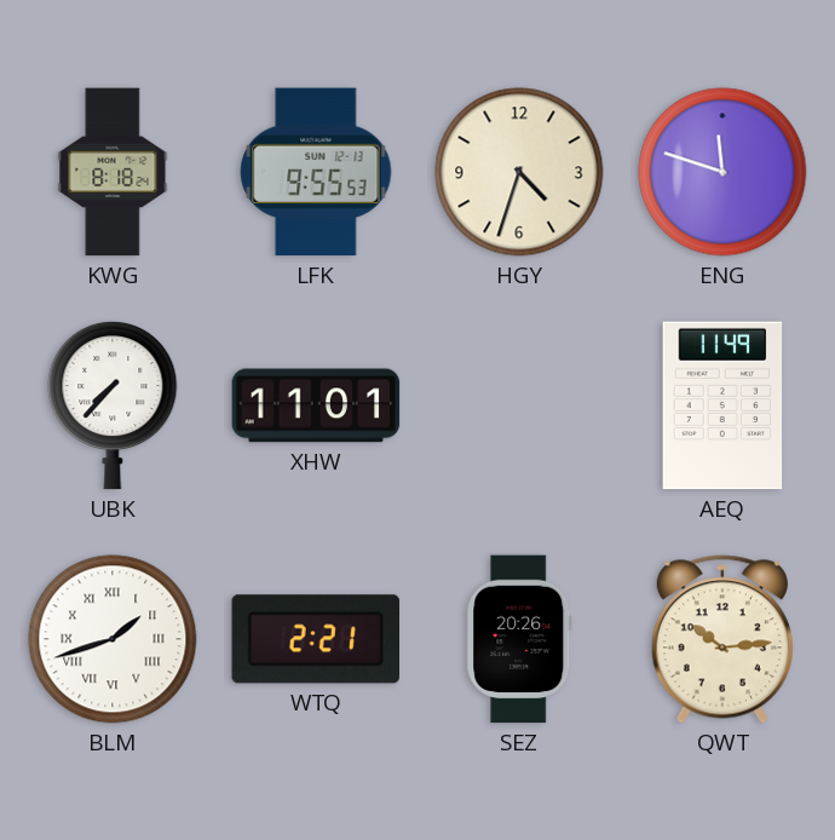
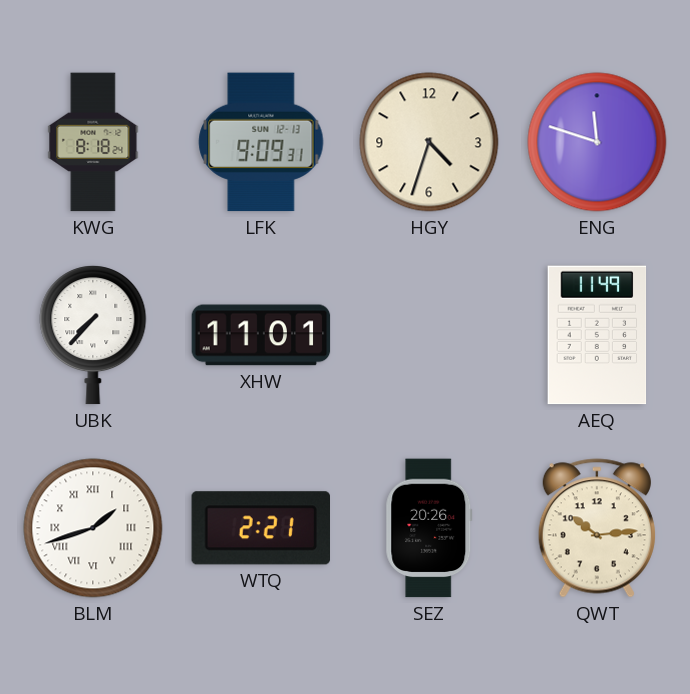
LFK: 9:55 -> 9:09
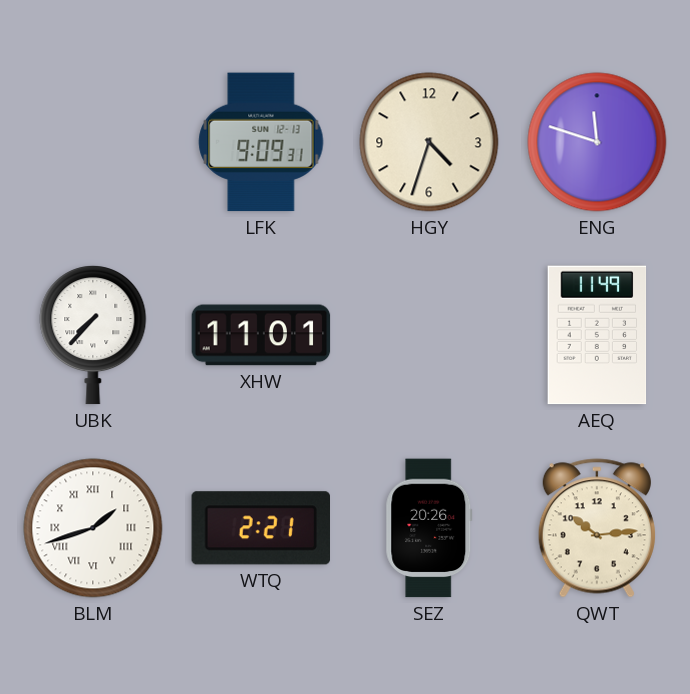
KWG: 8:18 -> none
